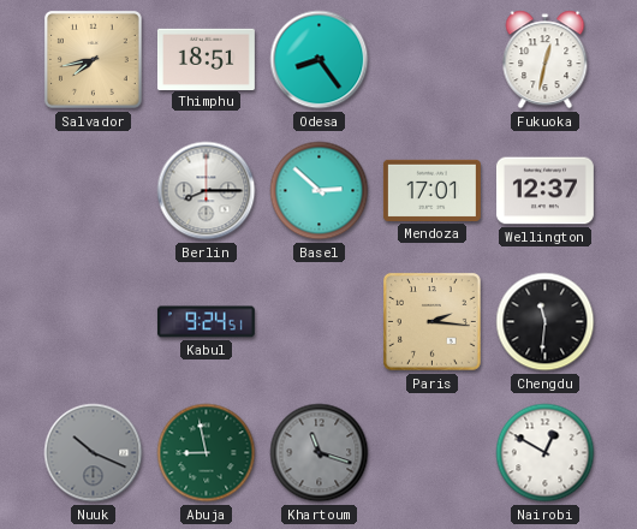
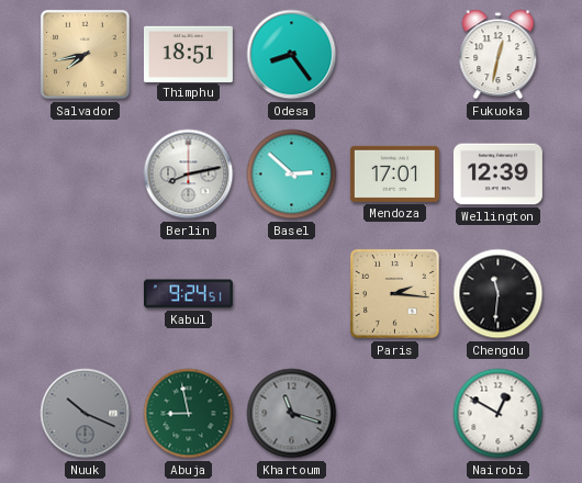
Berlin: 8:15 -> 8:13
Wellington: 12:37 -> 12:39
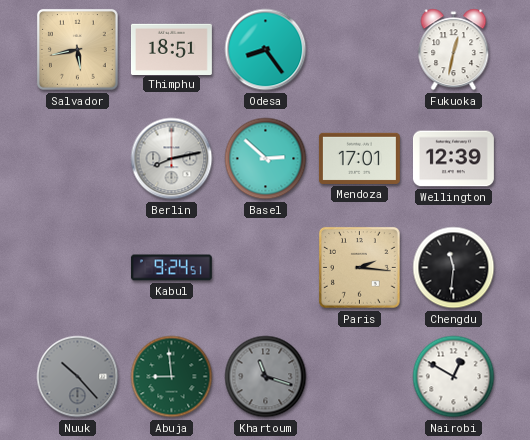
Salvador: 7:43 -> 5:43
Nuuk: 10:19 -> 10:23
Abuja: 8:58 -> 8:59
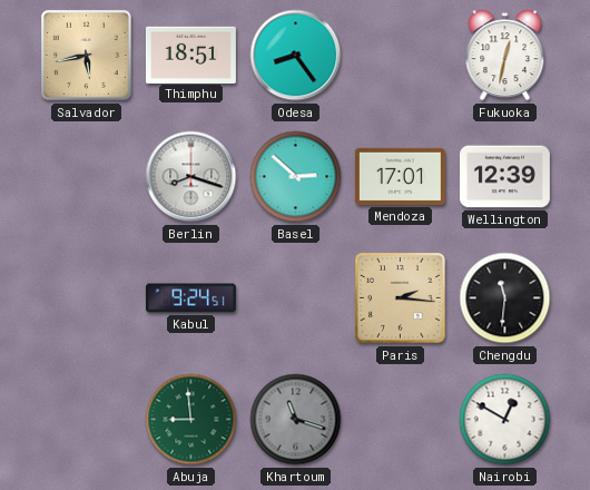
Berlin: 8:13 -> 8:18
Nuuk: 10:23 -> none
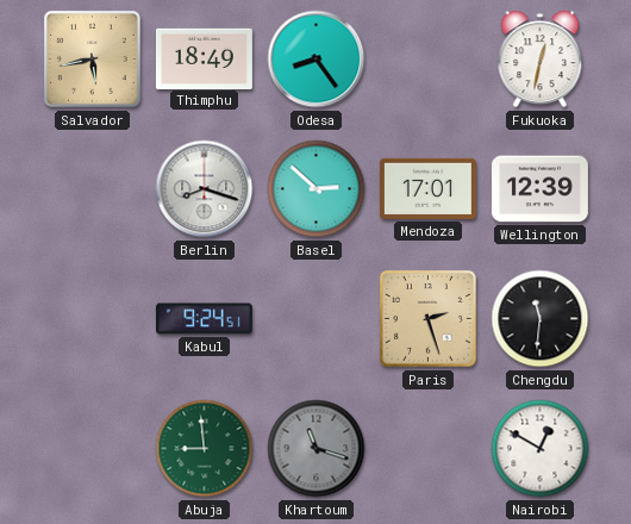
Thimphu: 18:51 -> 18:49
Paris: 2:16 -> 2:27
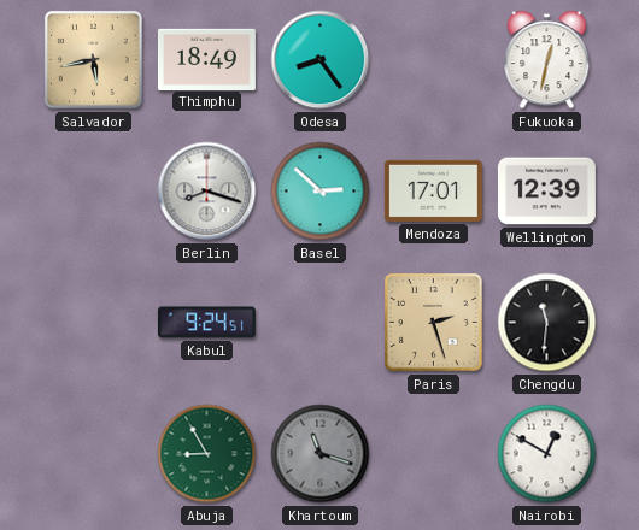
Abuja: 8:59 -> 8:55
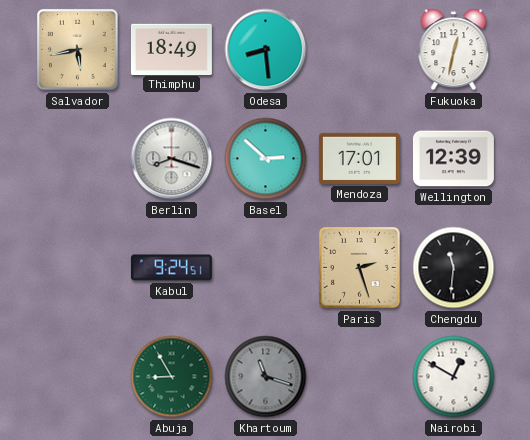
Odesa: 8:24 -> 8:29
